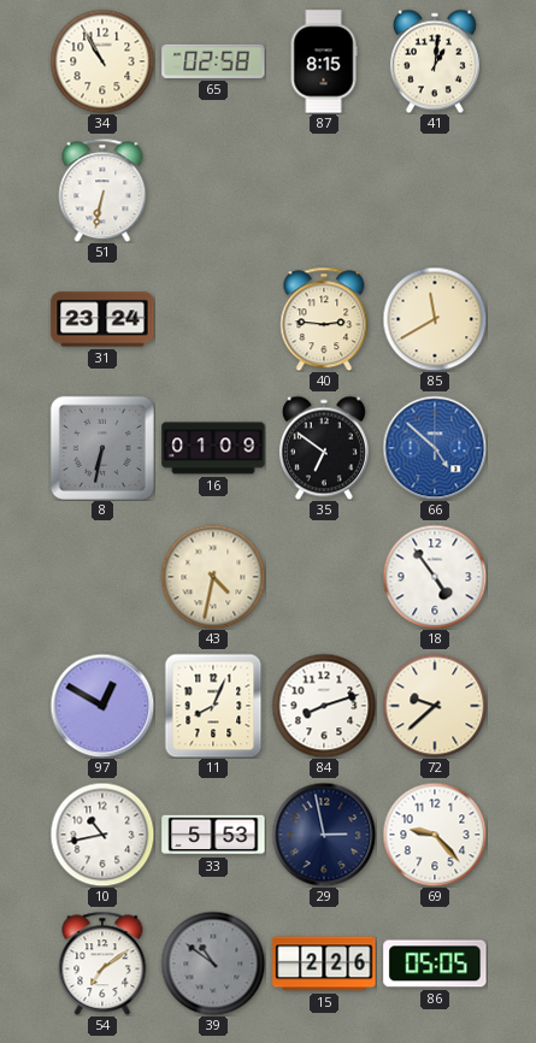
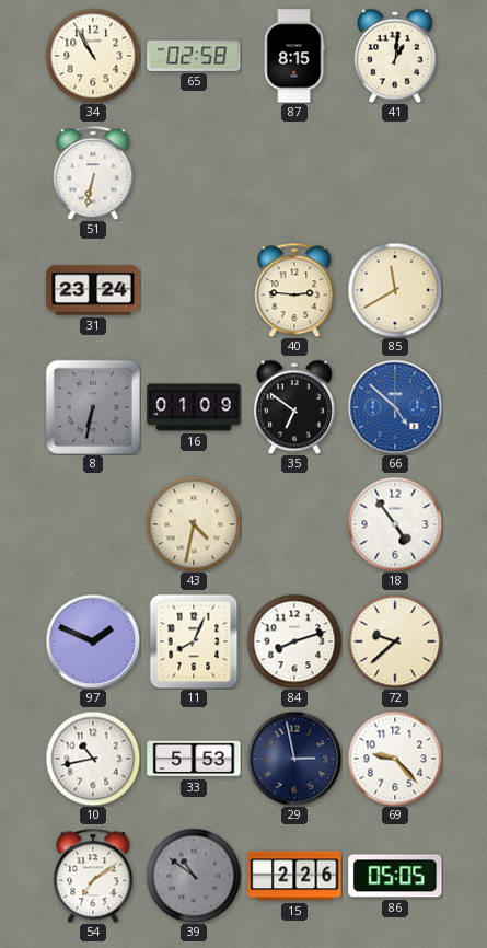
97: 12:50 -> 1:49
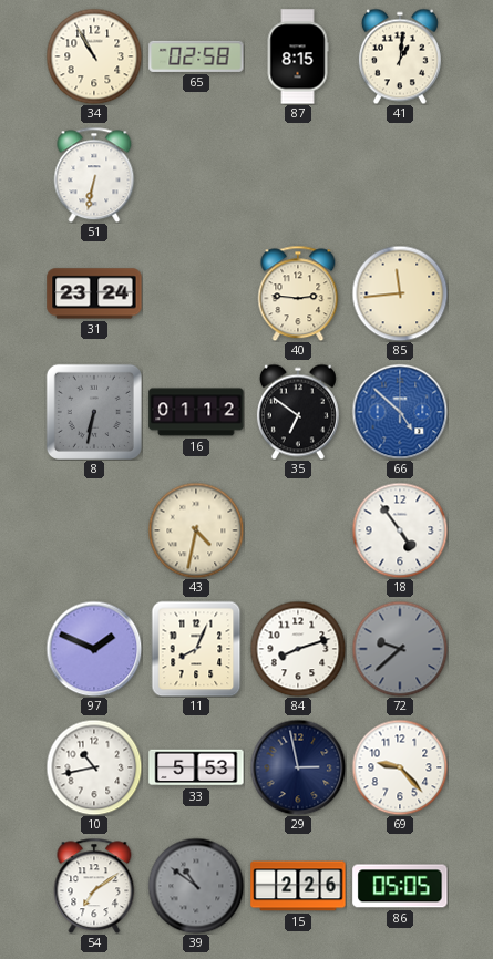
85: 11:40 -> 11:44
16: 01:09 -> 01:12
72 dial: cream -> grey
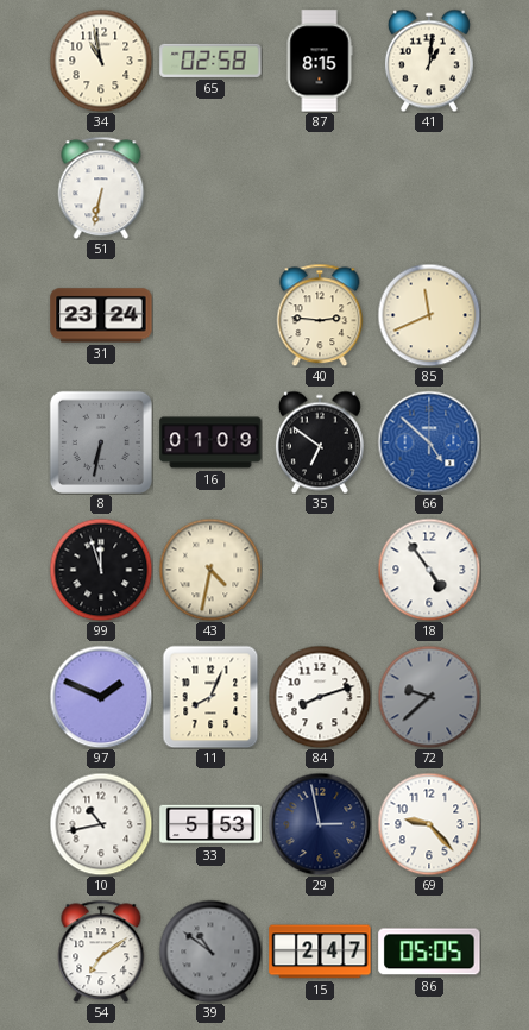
34: 10:55 -> 10:58
85: 11:44 -> 11:41
16: 01:12 -> 01:09
99: none -> 11:57
15: 2:26 -> 2:47
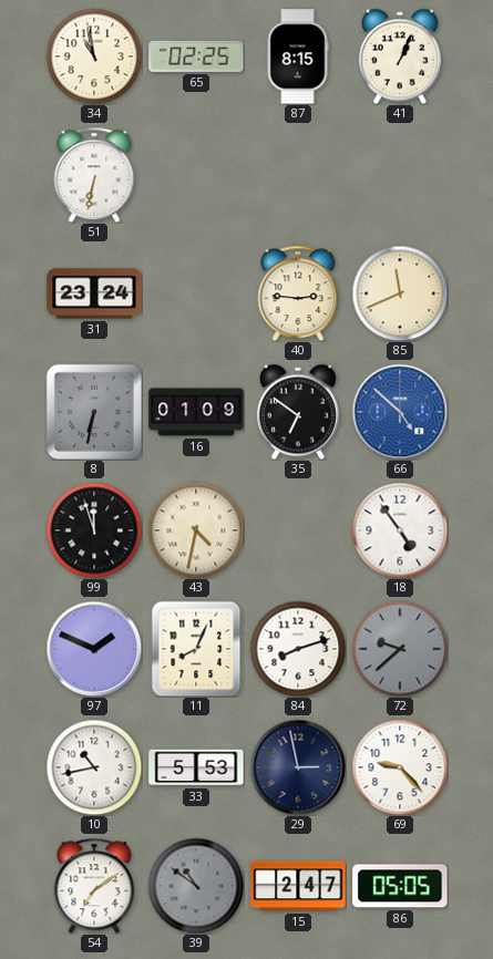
65: 02:58 -> 02:25
41: 1:01 -> 1:04
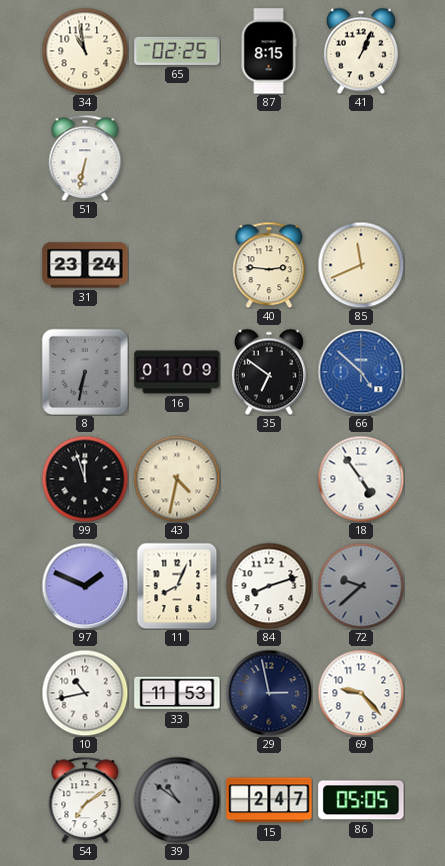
33: 5:53 -> 11:53
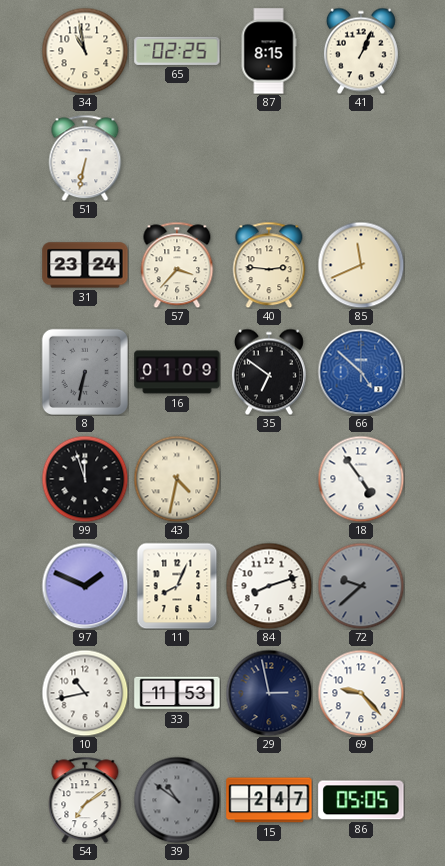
57: none -> 3:37
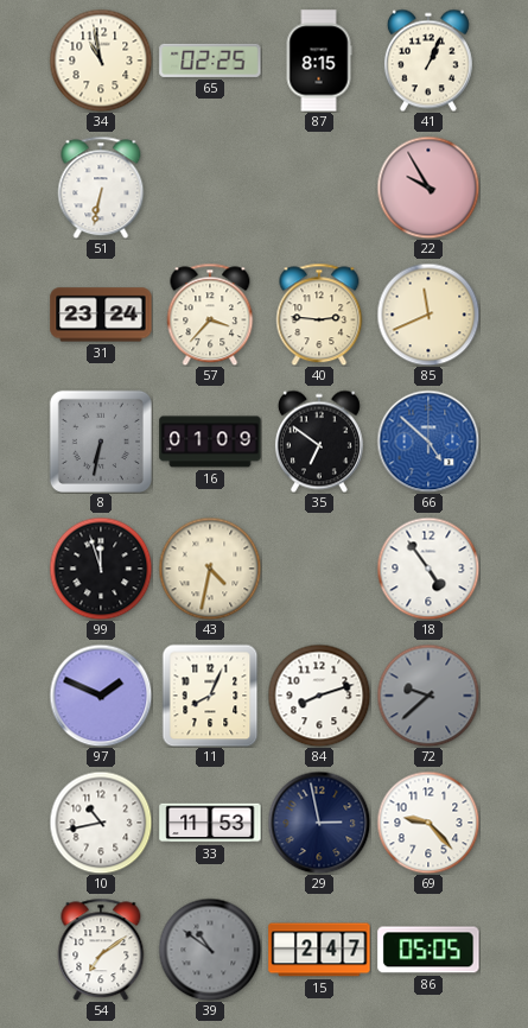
22: none -> 9:55
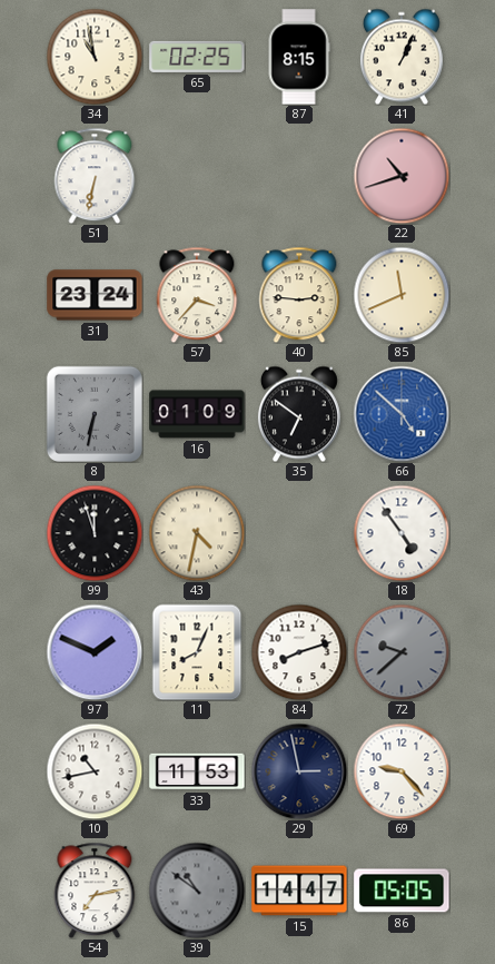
22: 9:55 -> 10:42
54: 7:09 -> 7:13
15: 2:47 -> 14:47
